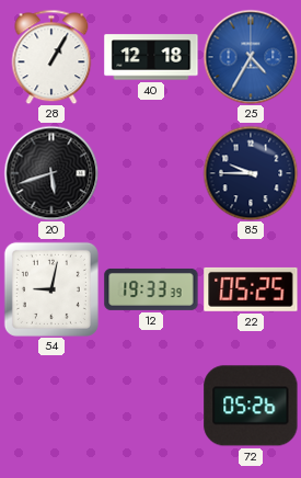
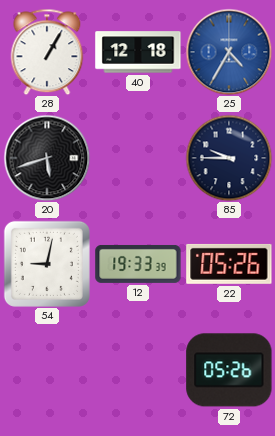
22: 05:25 -> 05:26
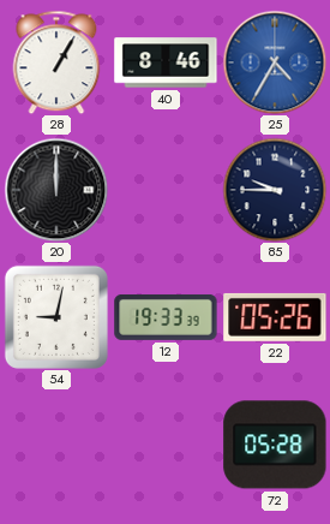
40: 12:18 -> 8:46
20: 5:42 -> 12:00
72: 05:26 -> 05:28
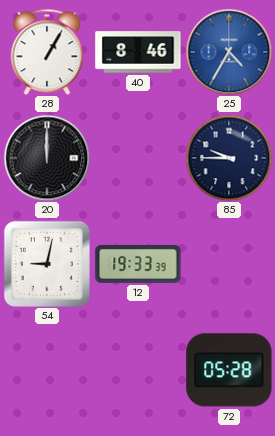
22: 05:26 -> none
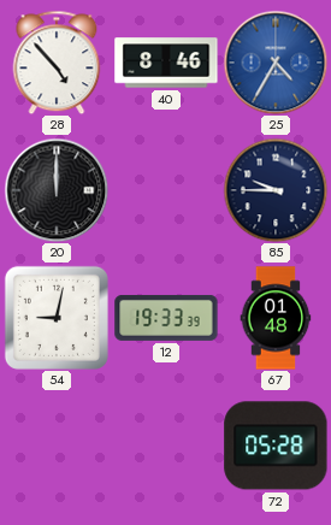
28: 1:05 -> 4:53
67: none -> 01:48
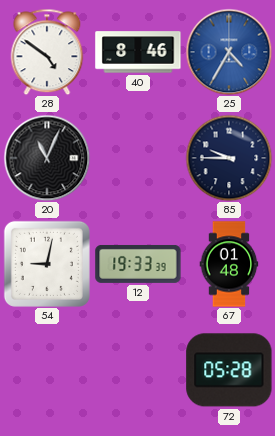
28: 4:53 -> 4:51
20: 12:00 -> 11:04
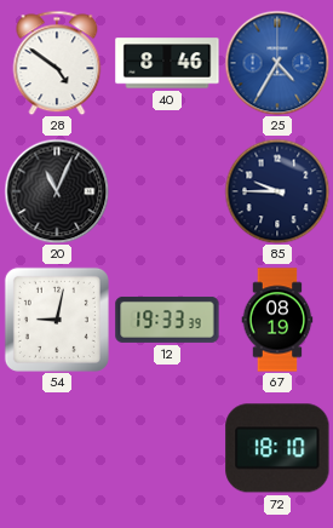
67: 01:48 -> 08:19
72: 05:28 -> 18:10
